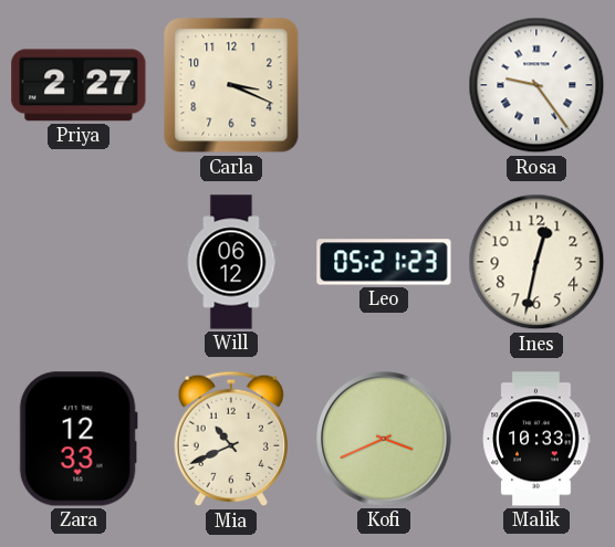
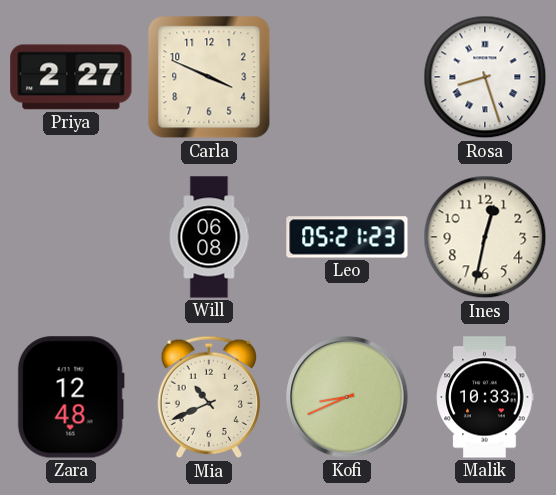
Carla: 3:19 -> 3:49
Rosa: 9:24 -> 8:27
Will: 06:12 -> 06:08
Zara: 12:33 -> 12:48
Kofi: 3:41 -> 8:41
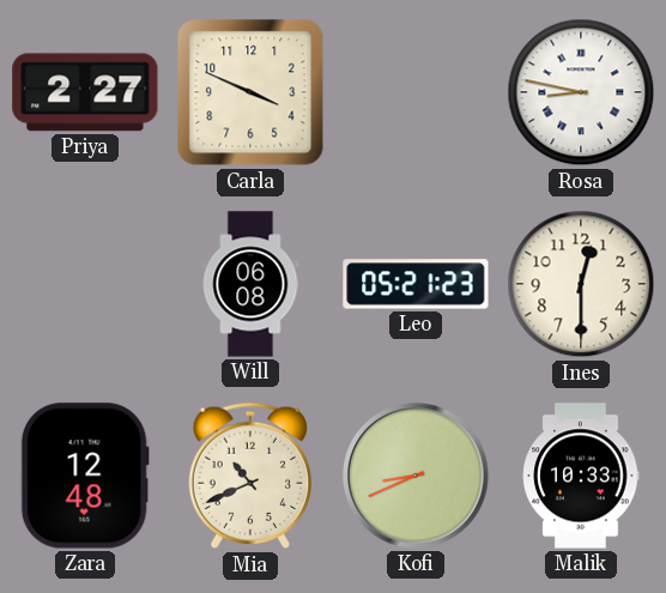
Rosa: 8:27 -> 8:47
Ines: 12:32 -> 12:30
